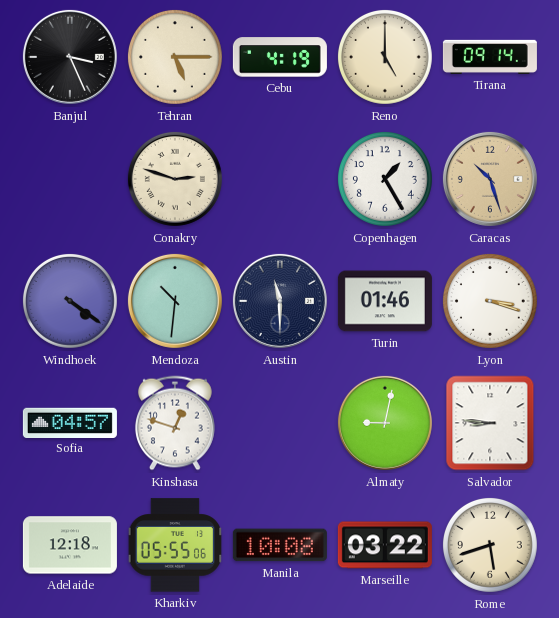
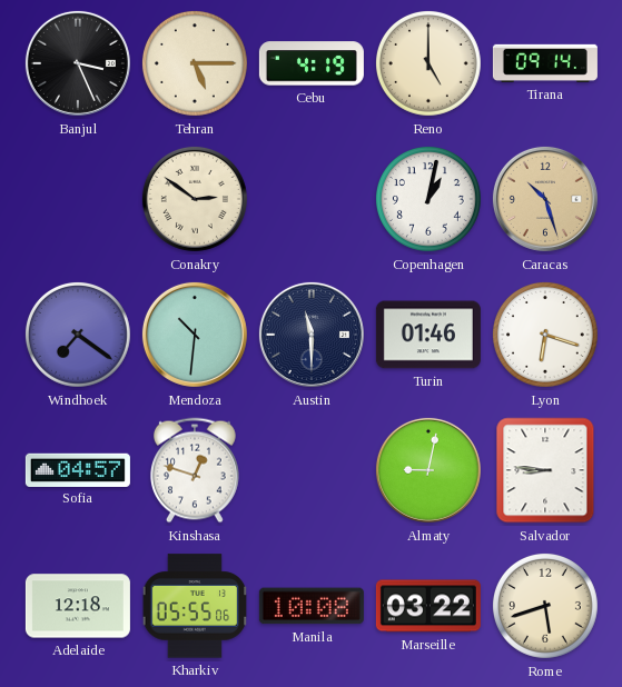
Conakry: 2:48 -> 2:51
Copenhagen: 1:25 -> 1:02
Windhoek: 4:21 -> 7:21
Lyon: 3:18 -> 6:18
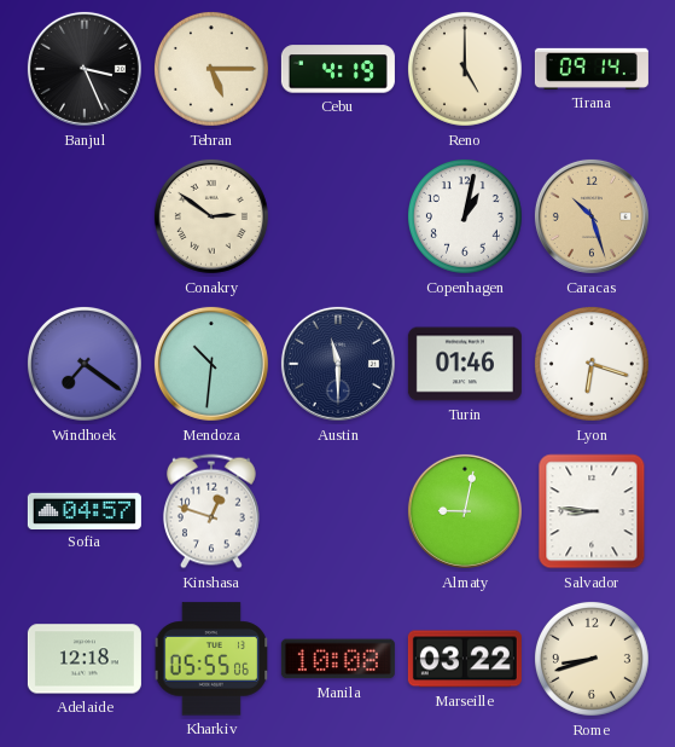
Rome: 5:42 -> 8:42
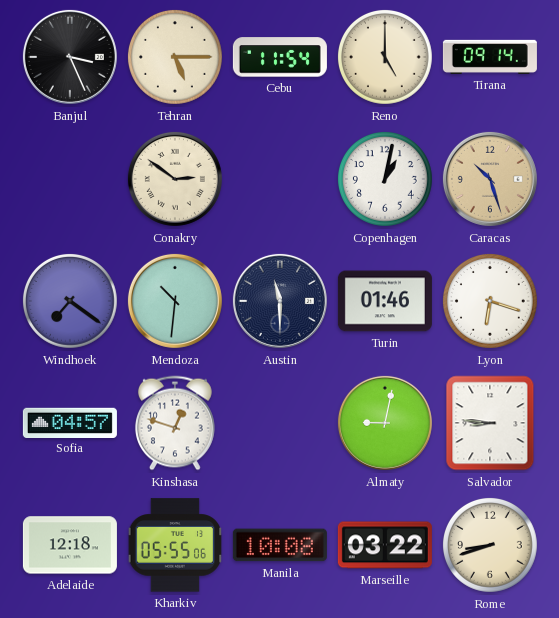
Cebu: 4:19 -> 11:54
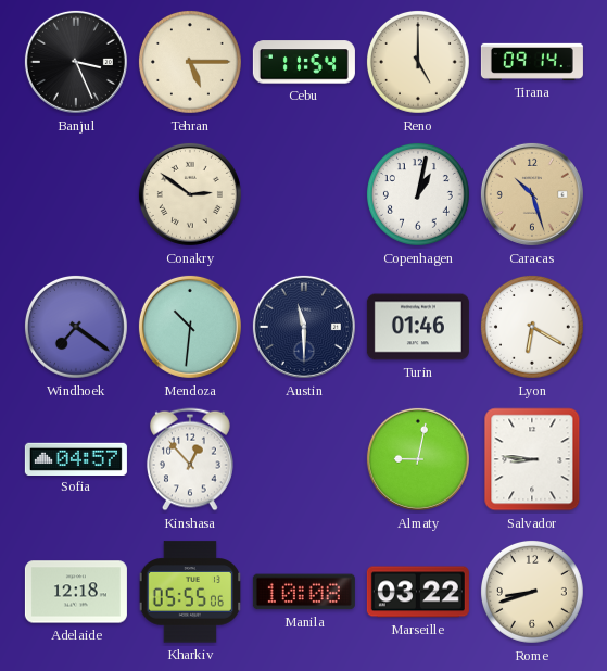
Lyon: 6:18 -> 6:20
Kinshasa: 12:48 -> 12:53
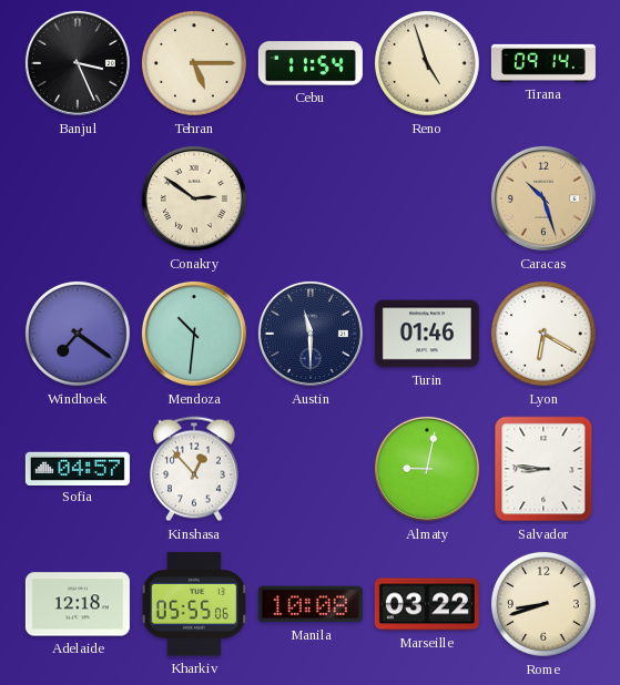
Reno: 5:00 -> 4:57
Copenhagen: 1:02 -> none
